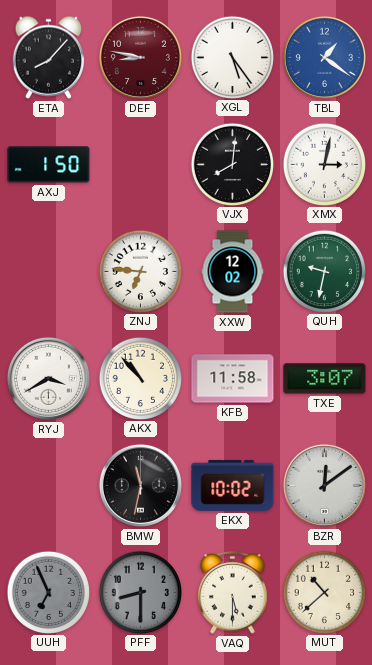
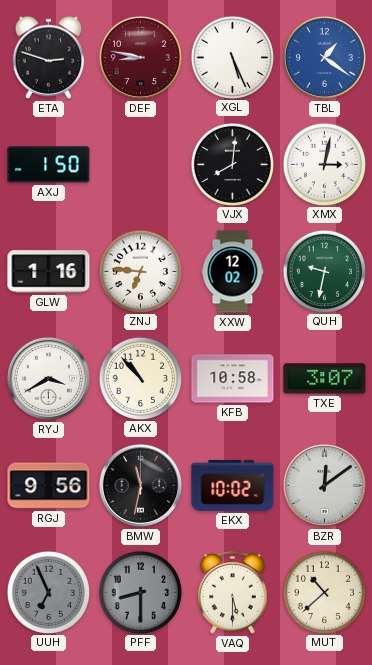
ETA: 8:07 -> 2:48
XGL: 5:24 -> 5:26
GLW: none -> 1:16
KFB: 11:58 -> 10:58
RGJ: none -> 9:56
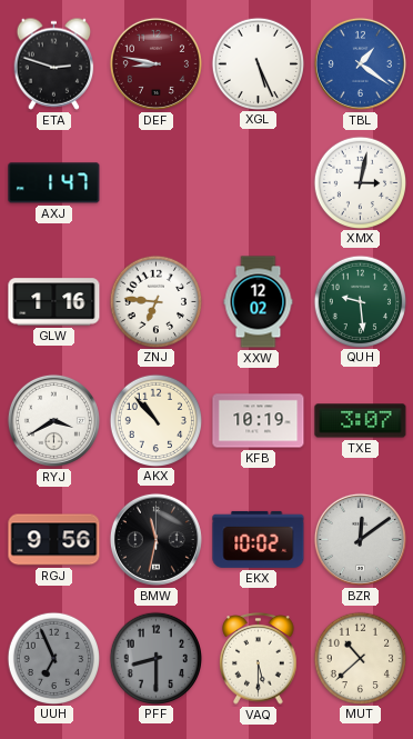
AXJ: 1:50 -> 1:47
VJX: 8:01 -> none
QUH: 9:32 -> 9:29
KFB: 10:58 -> 10:19
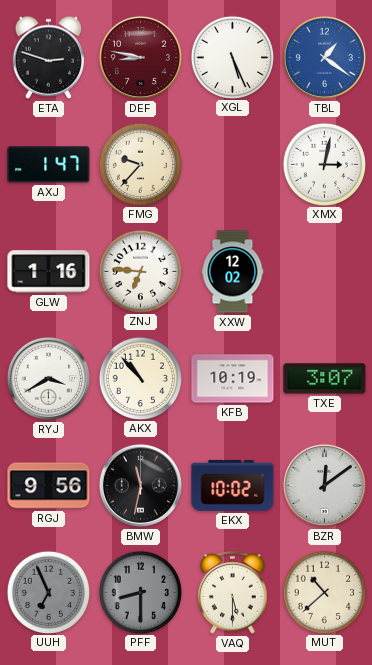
FMG: none -> 9:37
QUH: 9:29 -> none
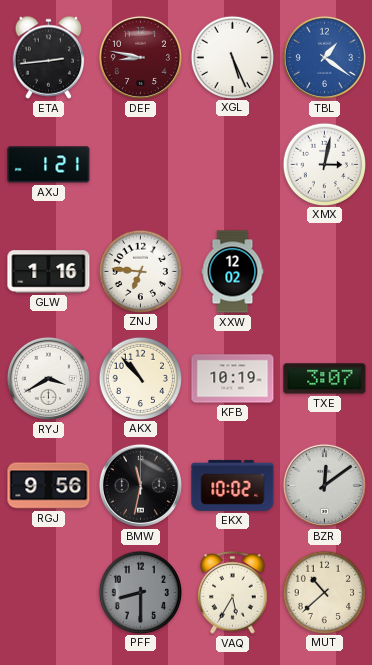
ETA: 2:48 -> 2:44
AXJ: 1:47 -> 1:21
FMG: 9:37 -> none
UUH: 6:56 -> none
VAQ: 5:30 -> 5:35
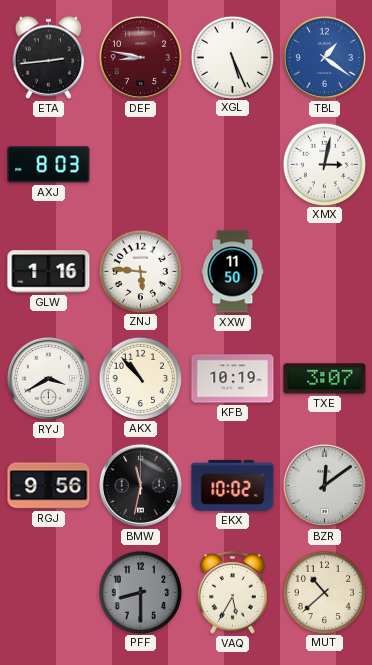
AXJ: 1:21 -> 8:03
ZNJ: 6:46 -> 5:46
XXW: 12:02 -> 11:50
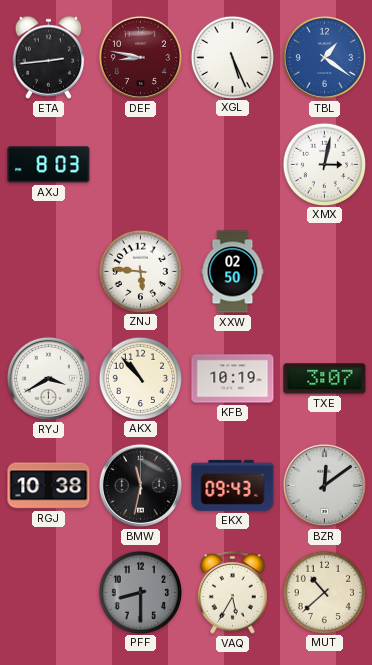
GLW: 1:16 -> none
XXW: 11:50 -> 02:50
RGJ: 9:56 -> 10:38
EKX: 10:02 -> 09:43
